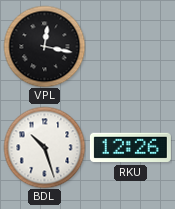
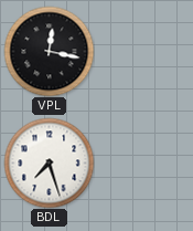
BDL: 10:27 -> 7:27
RKU: 12:26 -> none
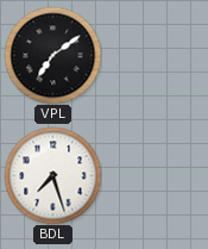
VPL: 12:17 -> 7:09
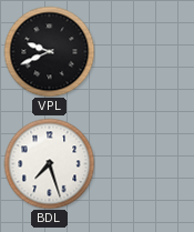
VPL: 7:09 -> 9:41
